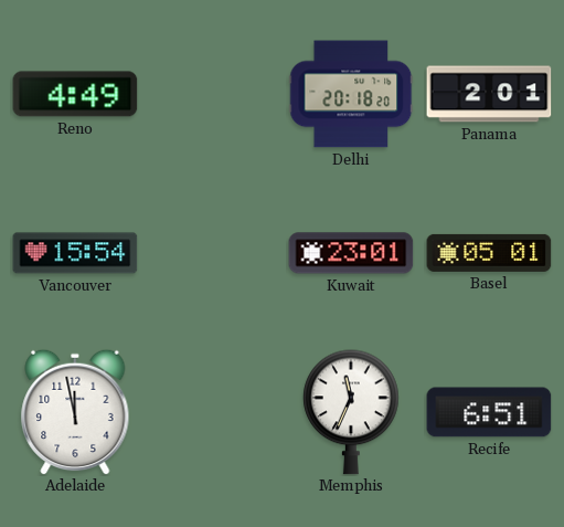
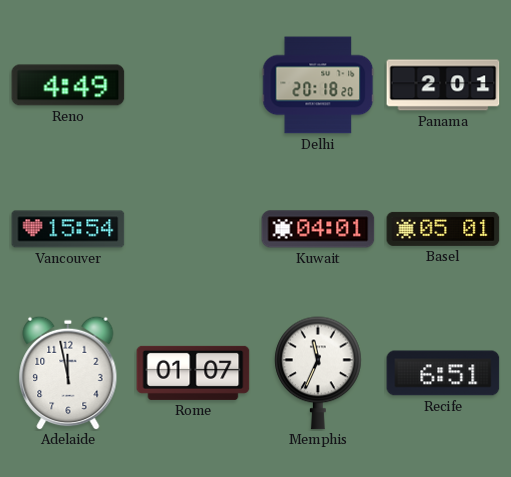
Kuwait: 23:01 -> 04:01
Rome: none -> 01:07
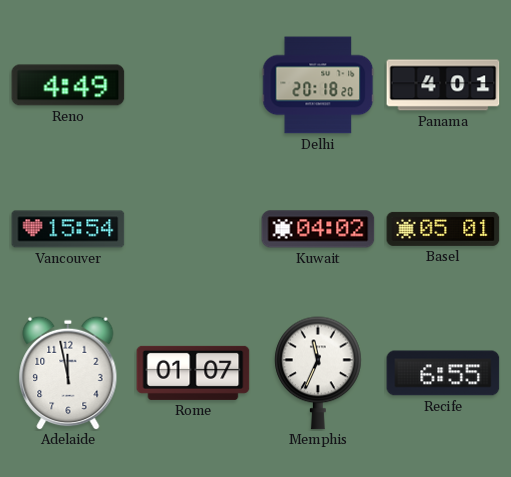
Panama: 2:01 -> 4:01
Kuwait: 04:01 -> 04:02
Recife: 6:51 -> 6:55
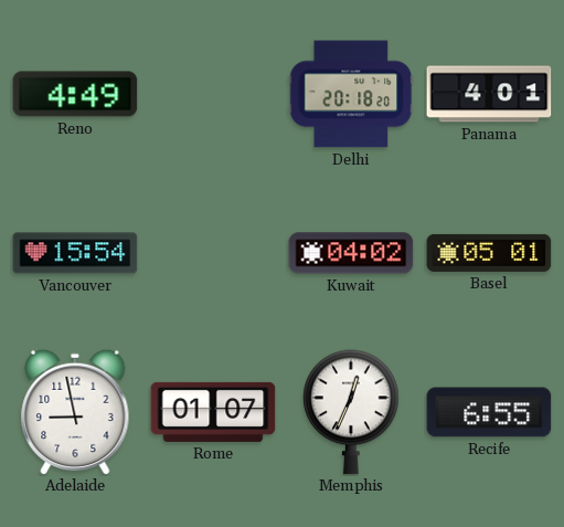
Adelaide: 11:58 -> 8:58
Memphis: 11:34 -> 12:34
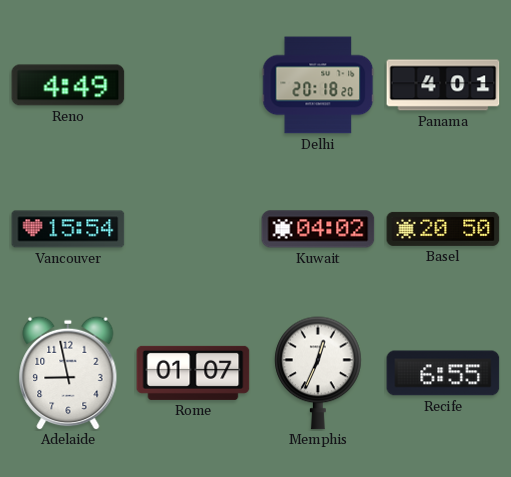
Basel: 05:01 -> 20:50
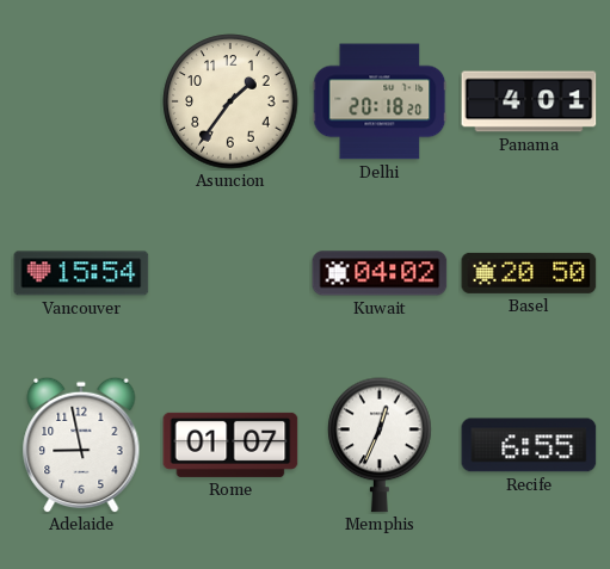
Reno: 4:49 -> none
Asuncion: none -> 1:36
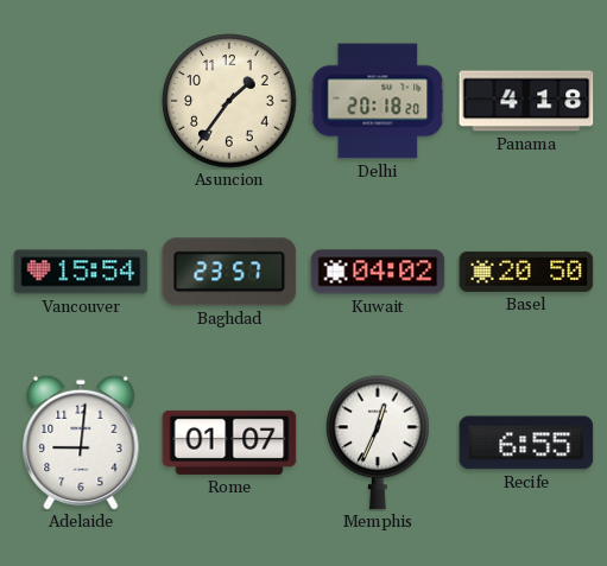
Panama: 4:01 -> 4:18
Baghdad: none -> 23:57
Adelaide: 8:58 -> 9:01
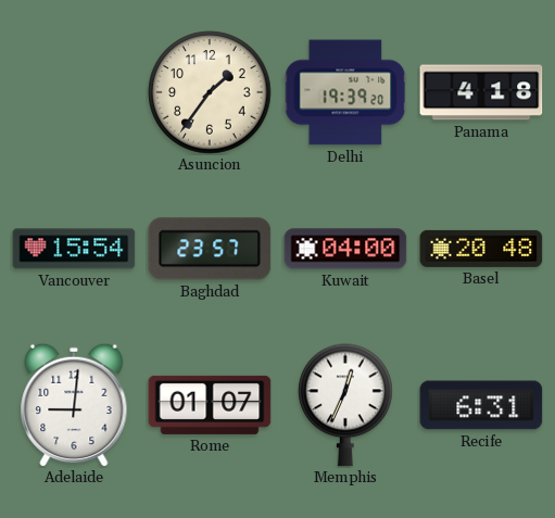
Delhi: 20:18 -> 19:39
Kuwait: 04:02 -> 04:00
Basel: 20:50 -> 20:48
Recife: 6:55 -> 6:31
